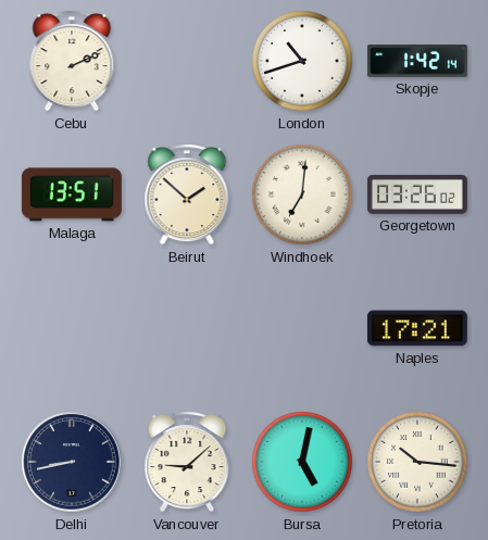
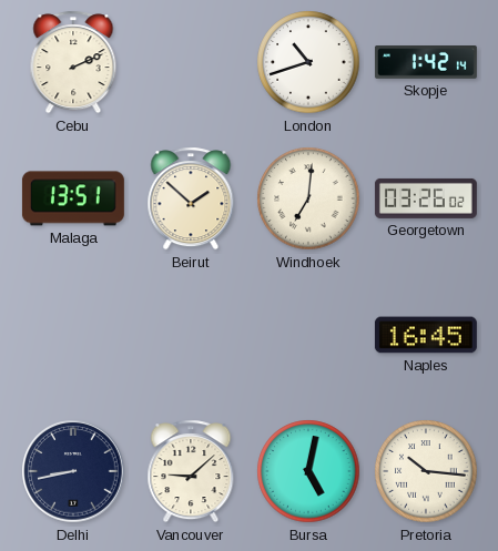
Naples: 17:21 -> 16:45
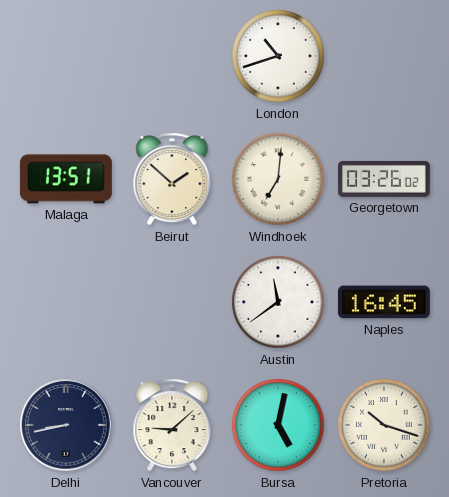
Cebu: 2:11 -> none
Skopje: 1:42 -> none
Austin: none -> 11:39
Pretoria: 10:16 -> 10:18
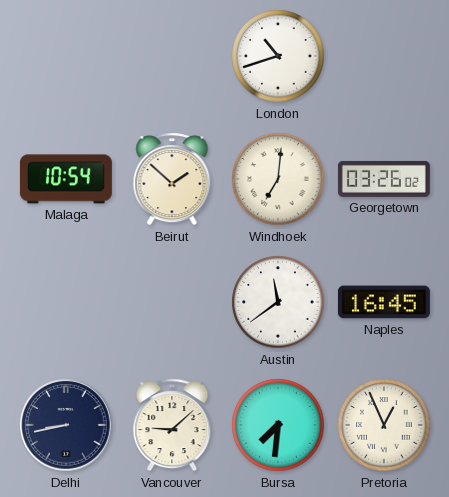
Malaga: 13:51 -> 10:54
Bursa: 5:02 -> 7:31
Pretoria: 10:18 -> 12:56
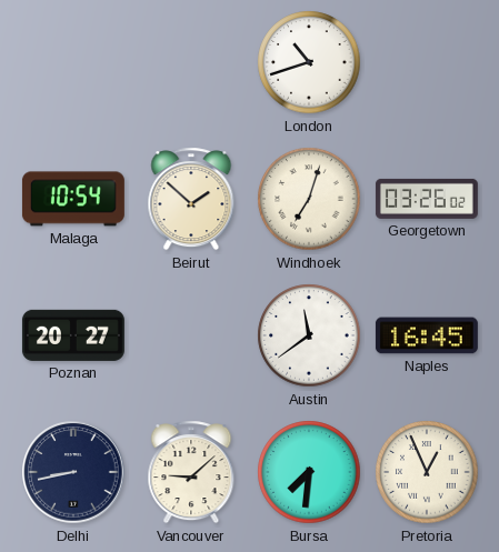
Windhoek: 7:01 -> 7:03
Poznan: none -> 20:27
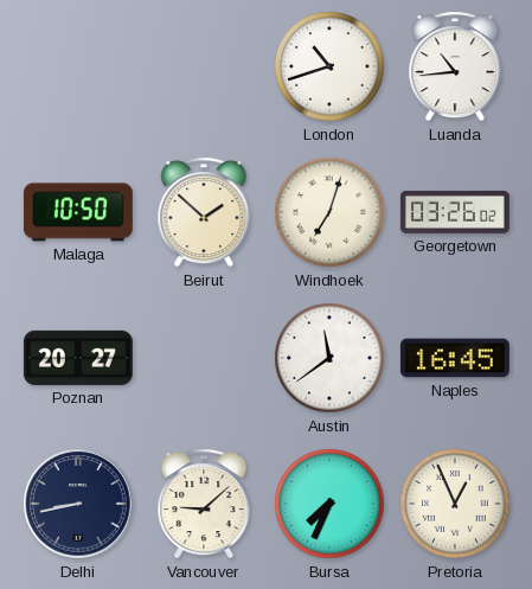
Luanda: none -> 10:44
Malaga: 10:54 -> 10:50
Bursa: 7:31 -> 7:34
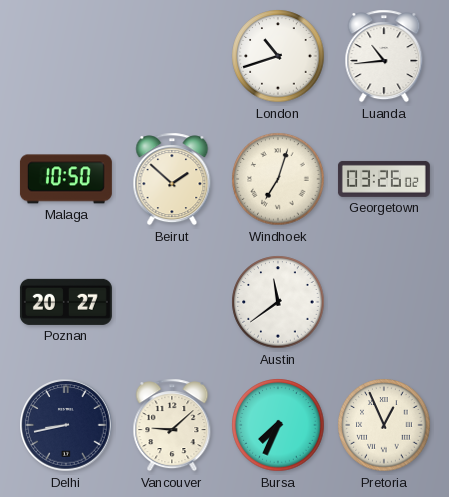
Naples: 16:45 -> none
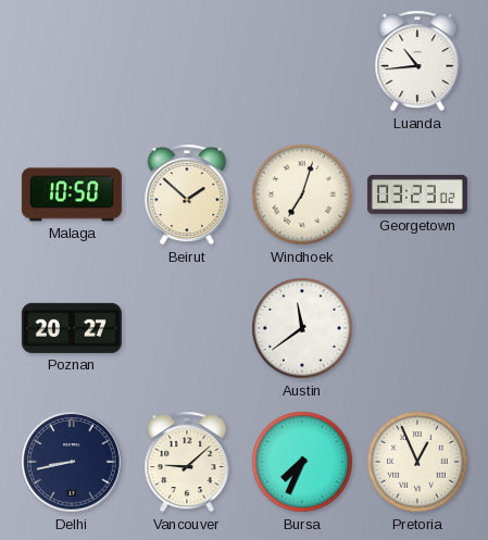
London: 10:42 -> none
Georgetown: 03:26 -> 03:23
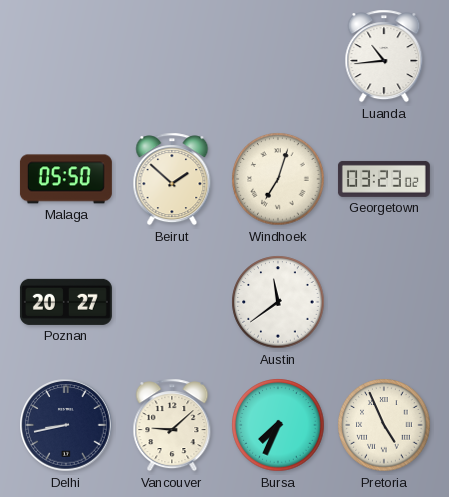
Malaga: 10:50 -> 05:50
Pretoria: 12:56 -> 4:56
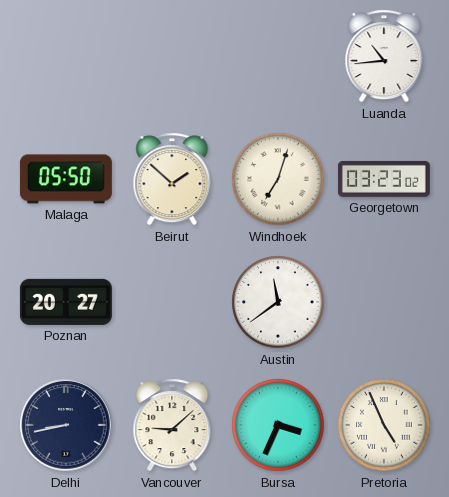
Bursa: 7:34 -> 3:34
